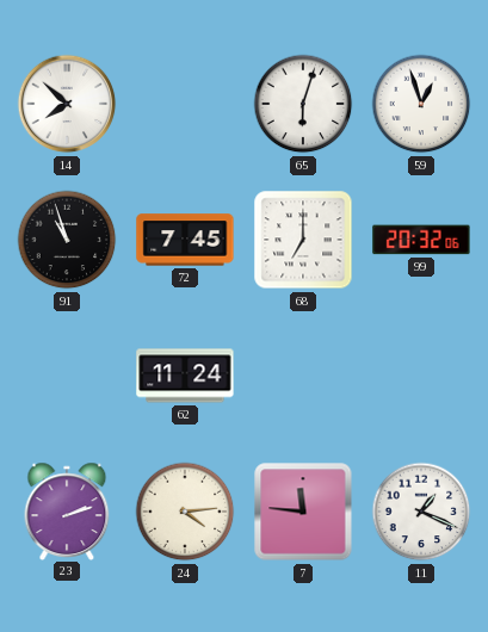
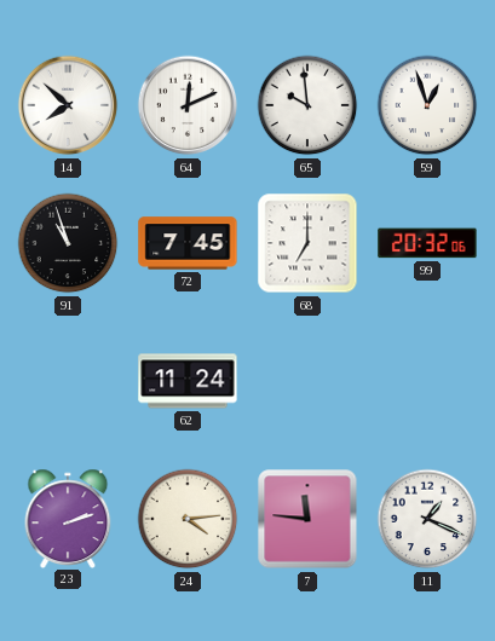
64: none -> 12:11
65: 6:03 -> 9:59
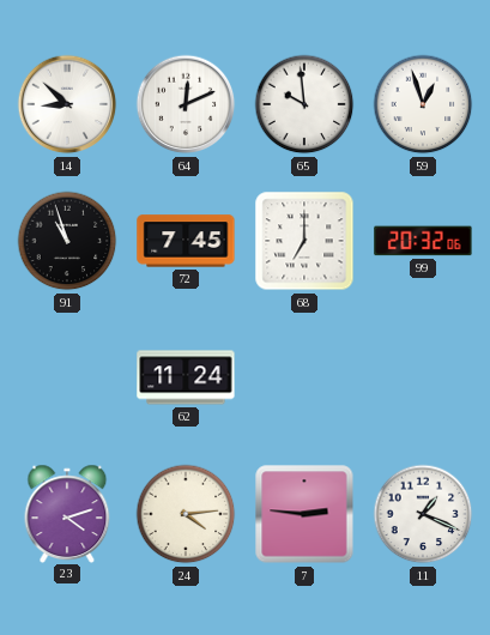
14: 7:52 -> 8:52
23: 2:12 -> 4:12
7: 11:46 -> 2:46
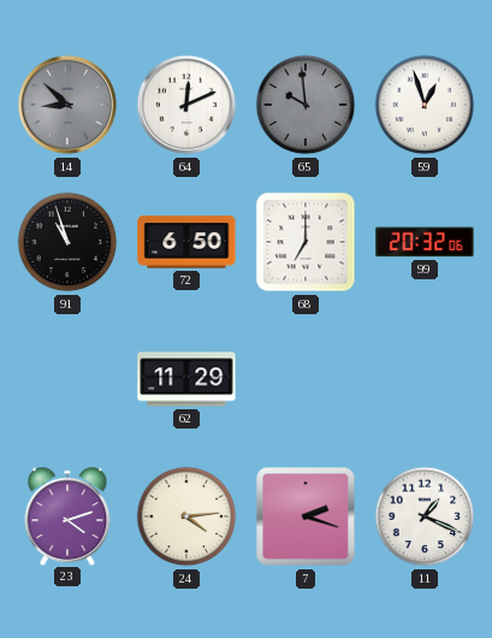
14 dial: white -> grey
65 dial: white -> grey
72: 7:45 -> 6:50
62: 11:24 -> 11:29
7: 2:46 -> 2:18
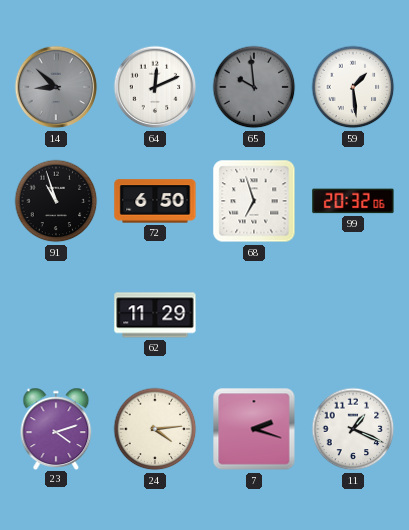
59: 12:57 -> 1:29
68: 7:00 -> 6:57
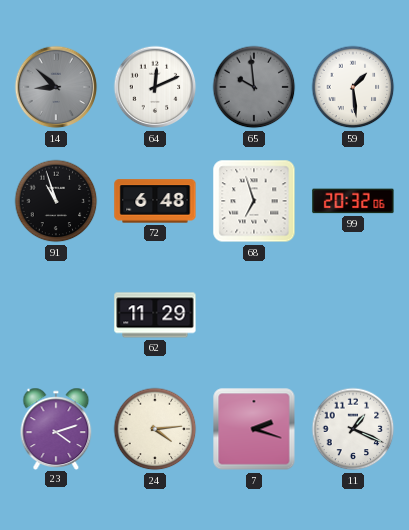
72: 6:50 -> 6:48
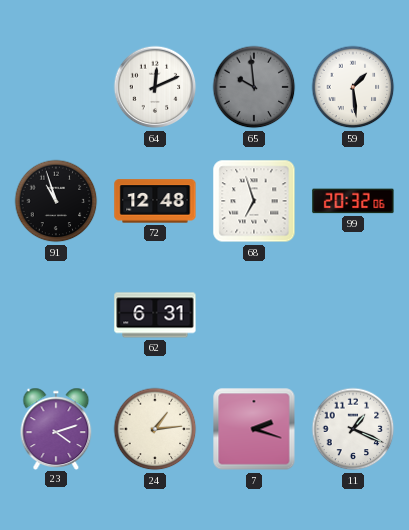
14: 8:52 -> none
72: 6:48 -> 12:48
62: 11:29 -> 6:31
24: 4:14 -> 1:14
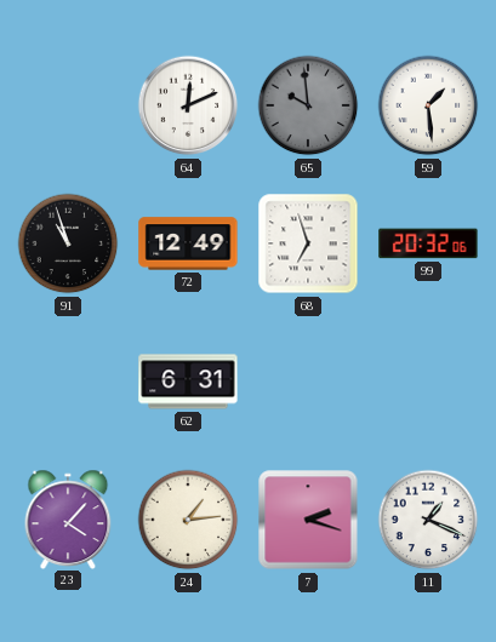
72: 12:48 -> 12:49
23: 4:12 -> 4:07
